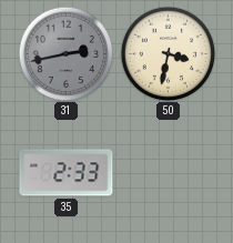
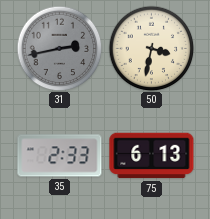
75: none -> 6:13
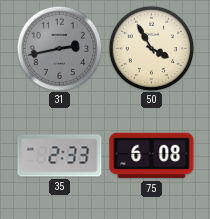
50: 3:32 -> 3:55
75: 6:13 -> 6:08
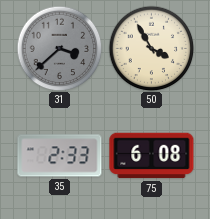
31: 2:43 -> 3:38
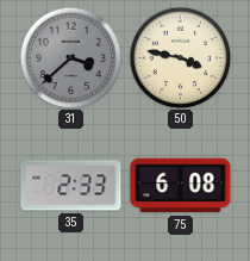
50: 3:55 -> 3:47
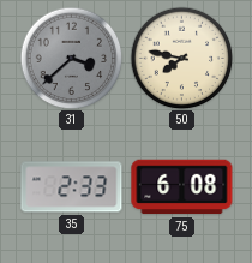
50: 3:47 -> 7:47
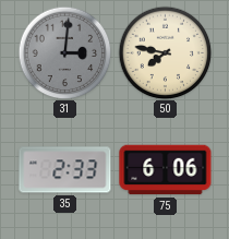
31: 3:38 -> 3:01
75: 6:08 -> 6:06
